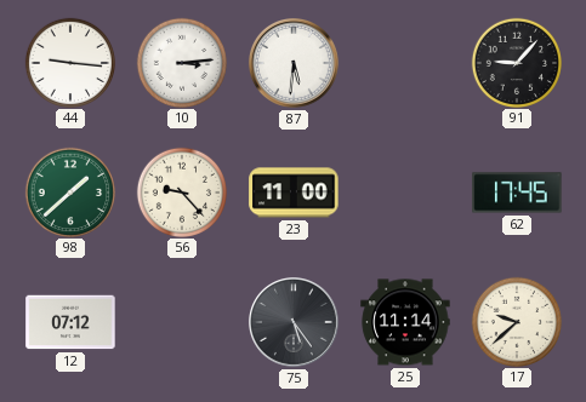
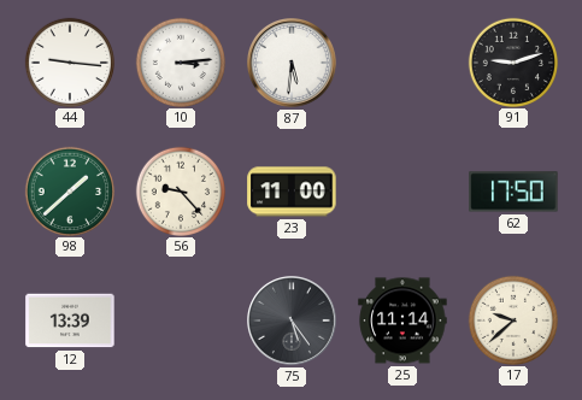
91: 9:07 -> 9:12
62: 17:45 -> 17:50
12: 07:12 -> 13:39
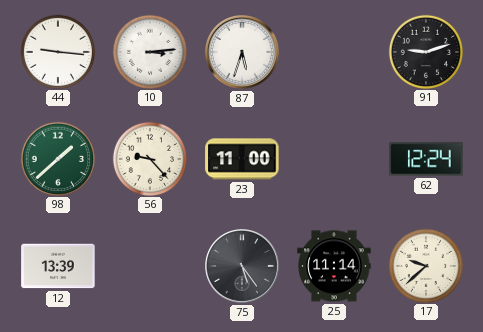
87: 5:31 -> 5:33
62: 17:50 -> 12:24
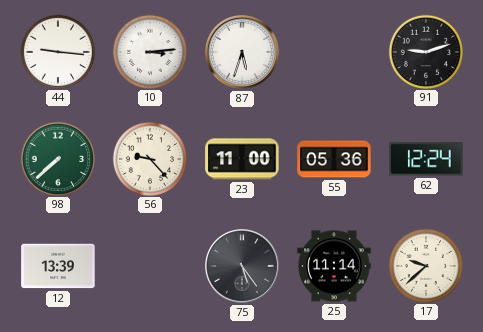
98: 1:38 -> 7:38
55: none -> 05:36
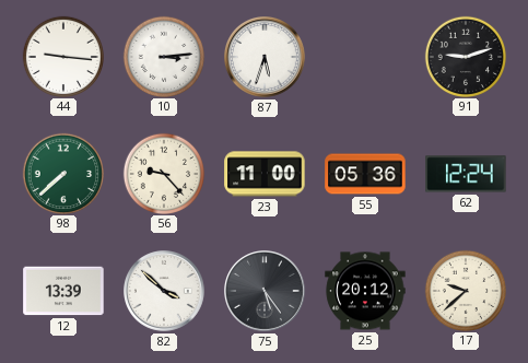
82: none -> 3:52
25: 11:14 -> 20:12
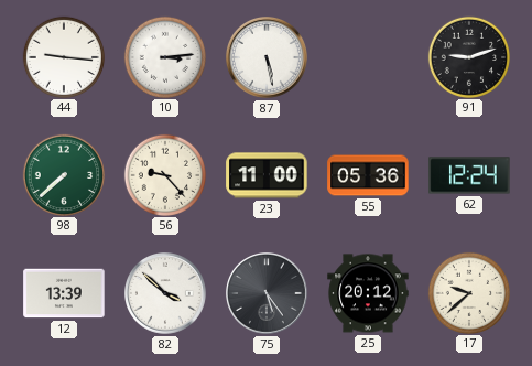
87: 5:33 -> 5:28
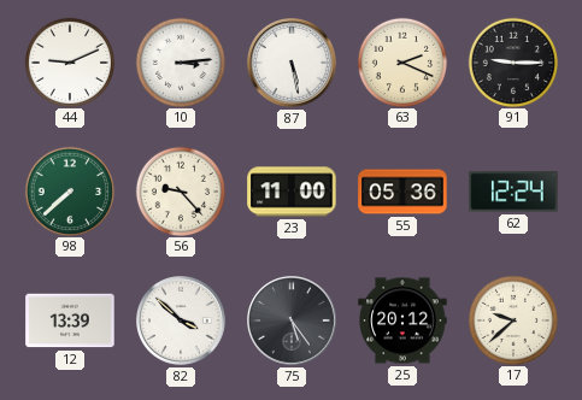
44: 9:16 -> 9:11
63: none -> 2:19
91: 9:12 -> 9:15
